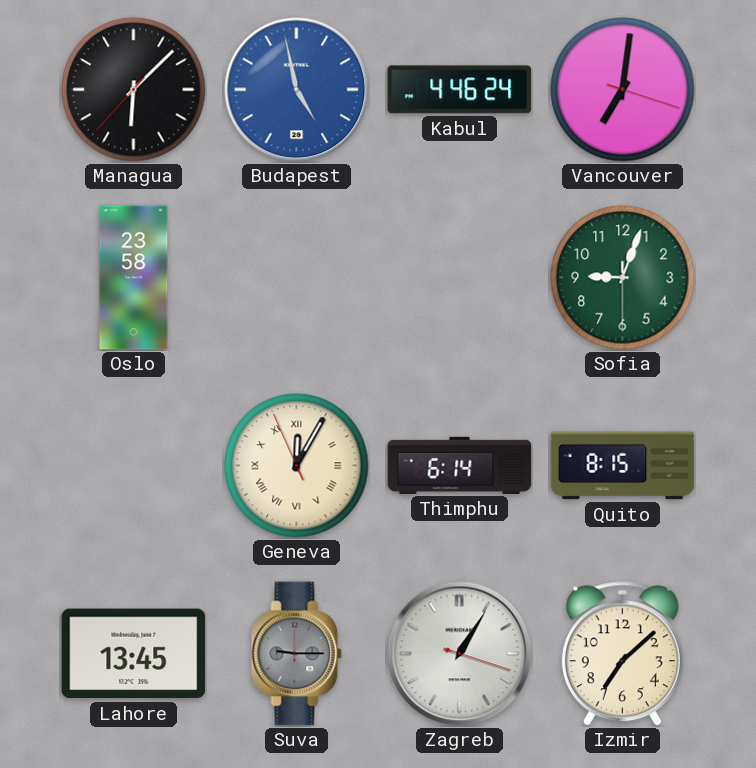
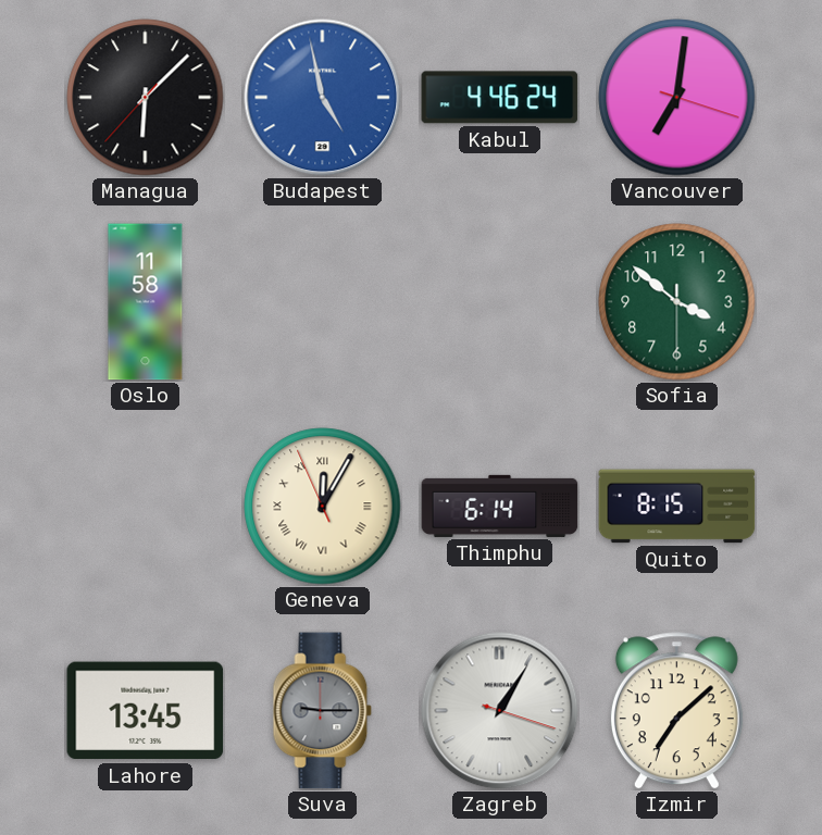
Oslo: 23:58 -> 11:58
Sofia: 9:03 -> 3:51
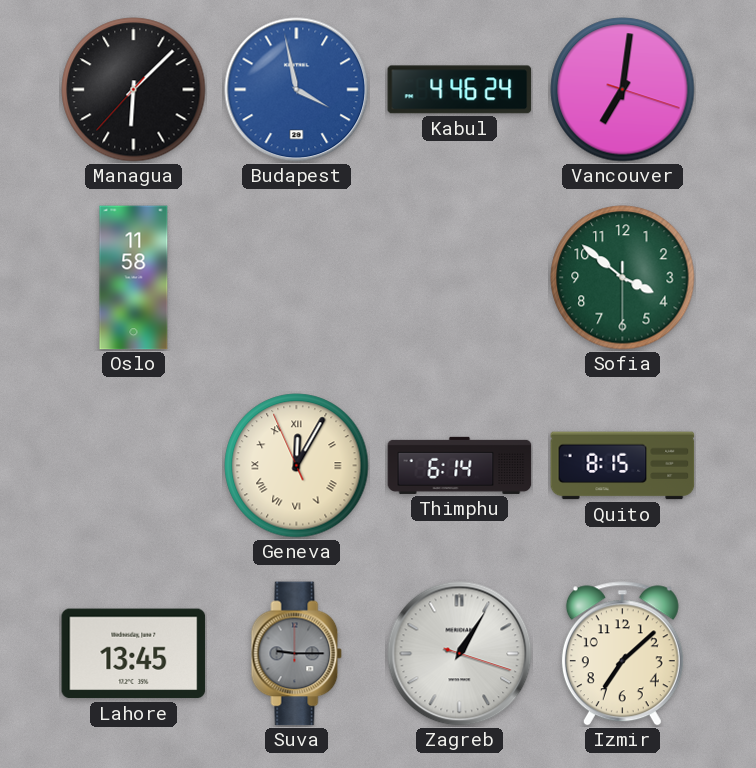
Budapest: 4:58 -> 3:58
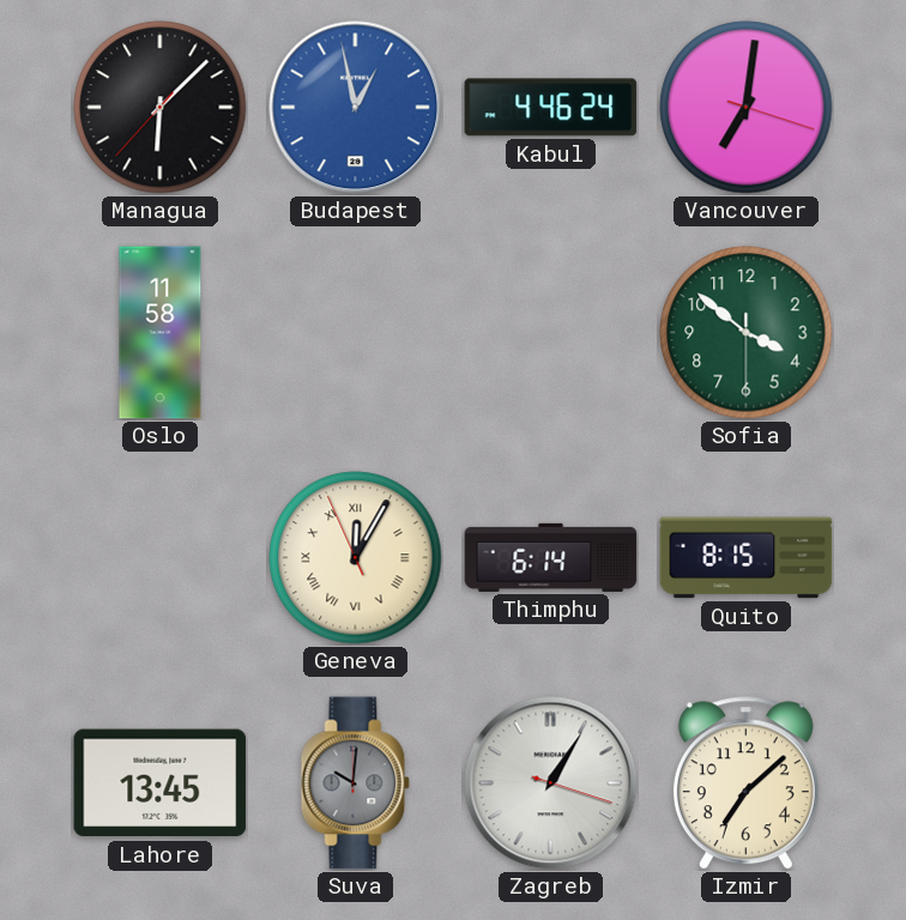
Budapest: 3:58 -> 12:58
Suva: 9:15 -> 10:01
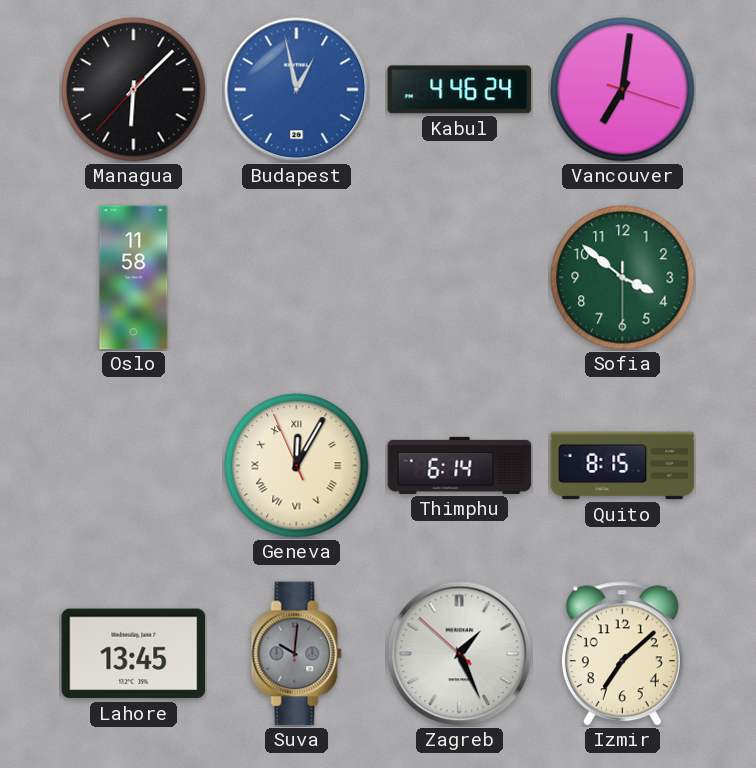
Zagreb: 1:05 -> 1:25
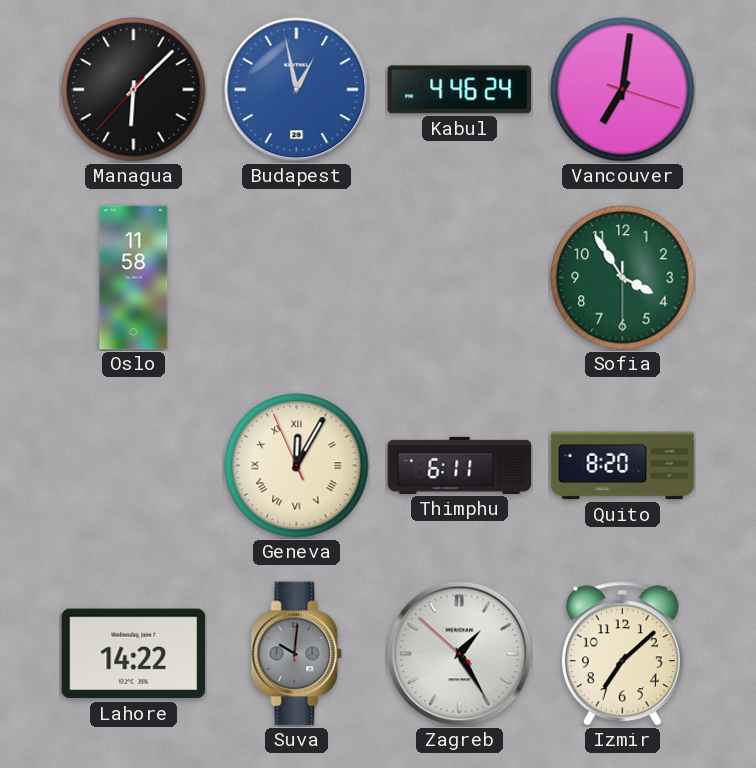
Sofia: 3:51 -> 3:54
Thimphu: 6:14 -> 6:11
Quito: 8:15 -> 8:20
Lahore: 13:45 -> 14:22
Zagreb: 1:25 -> 1:24
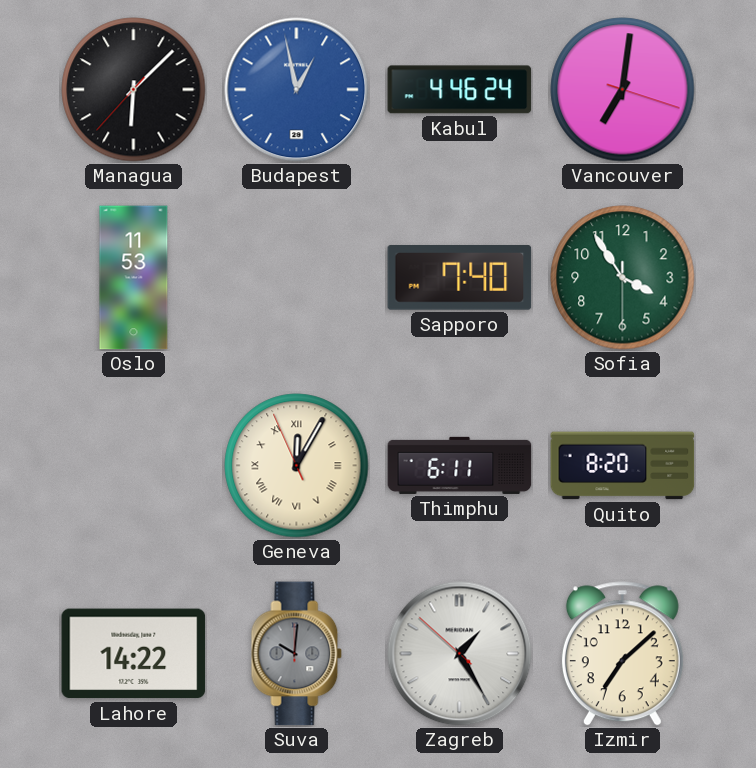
Oslo: 11:58 -> 11:53
Sapporo: none -> 7:40
